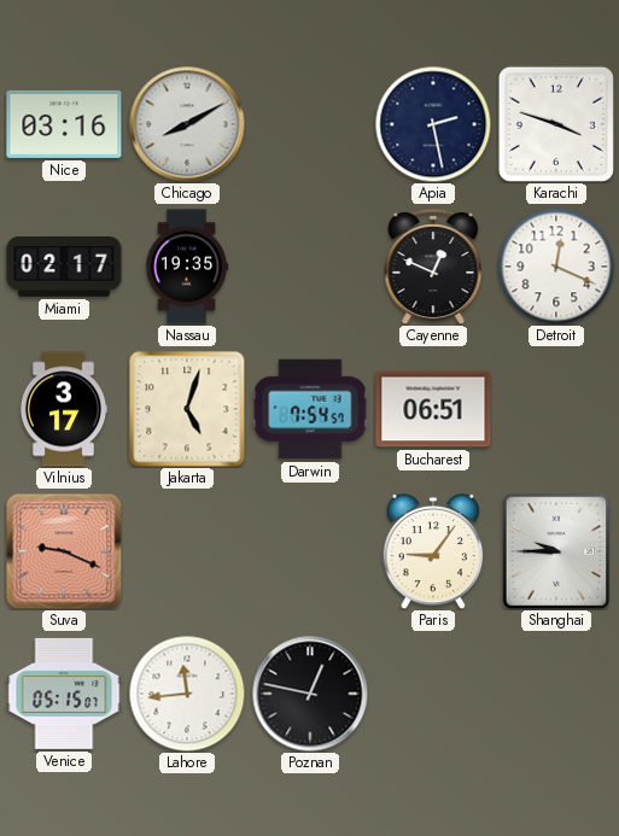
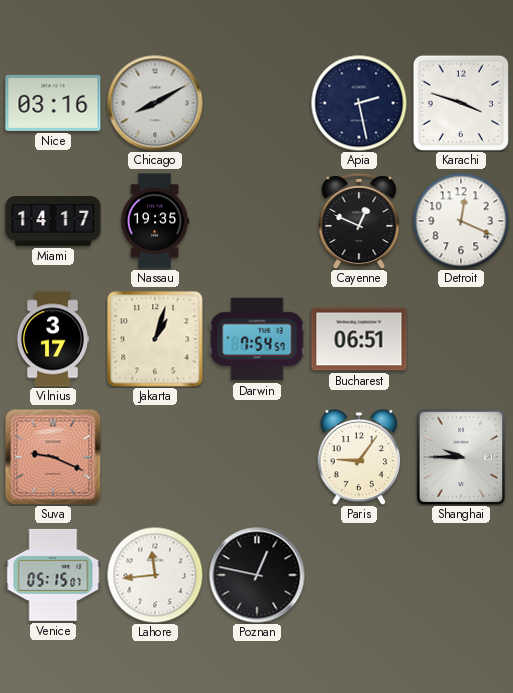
Miami: 02:17 -> 14:17
Jakarta: 5:03 -> 1:03
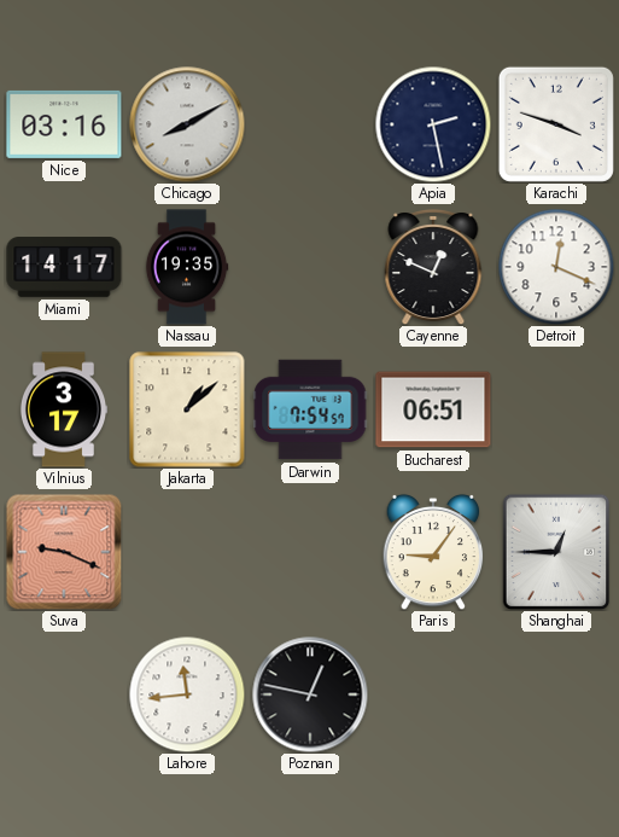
Jakarta: 1:03 -> 1:08
Shanghai: 9:45 -> 12:45
Venice: 05:15 -> none
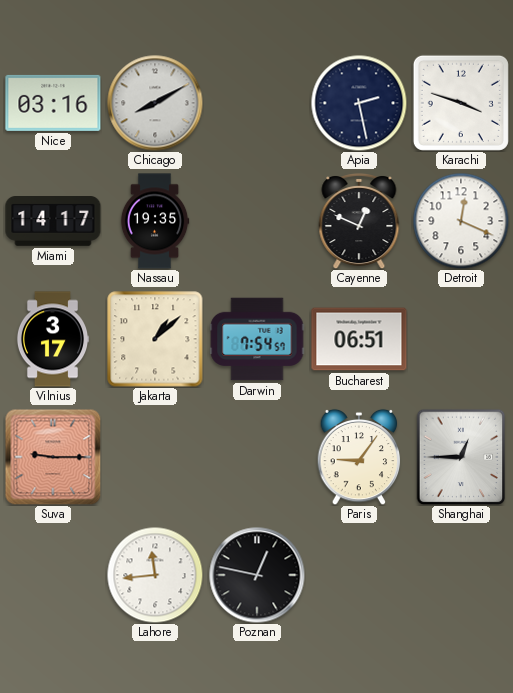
Suva: 9:19 -> 9:15
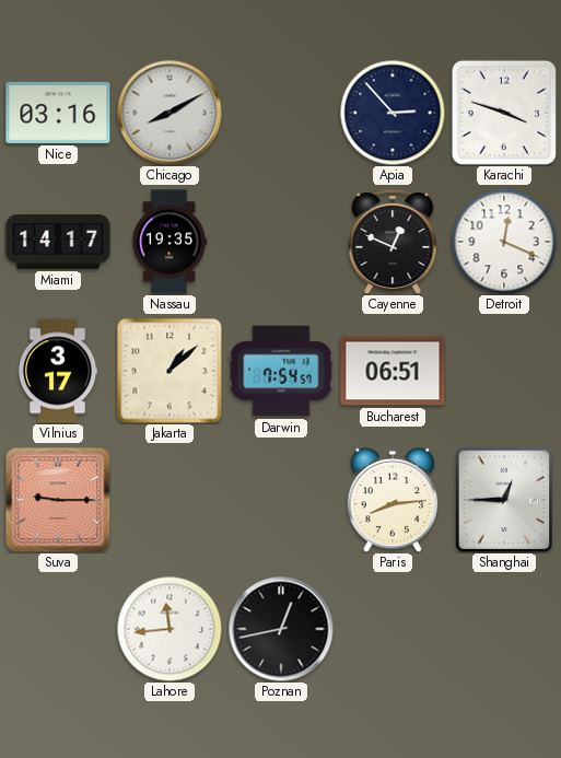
Apia: 2:28 -> 2:53
Paris: 9:06 -> 8:14
Poznan: 12:47 -> 12:43
